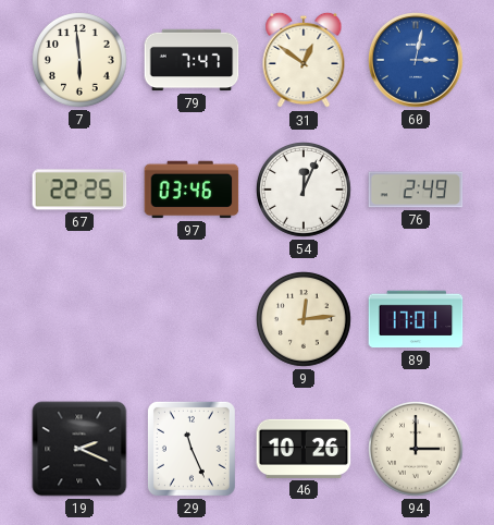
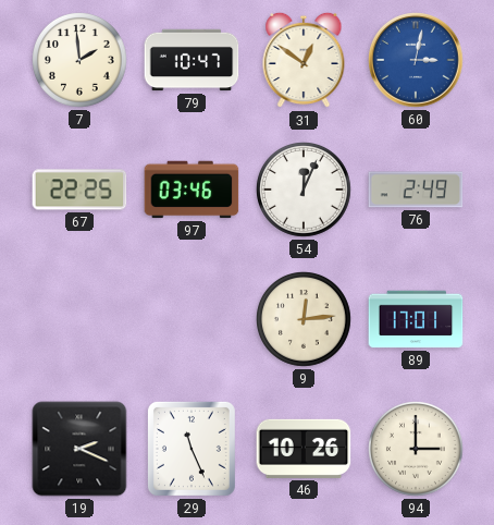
7: 5:59 -> 1:59
79: 7:47 -> 10:47
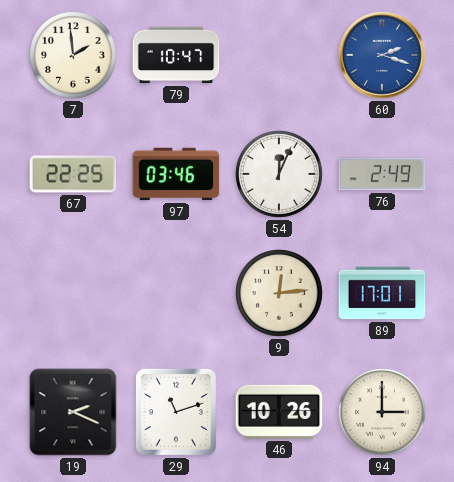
31: 12:51 -> none
60: 3:02 -> 2:18
29: 11:26 -> 11:12
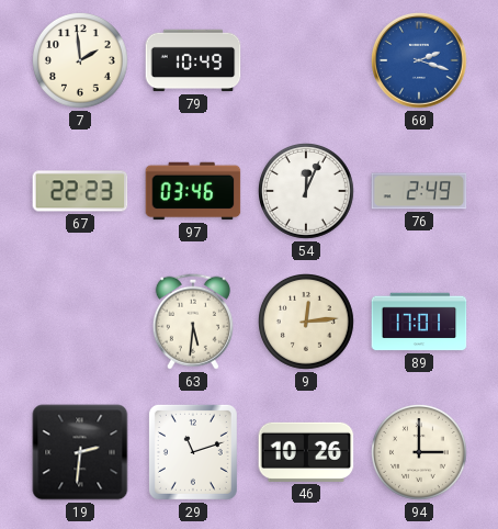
79: 10:47 -> 10:49
67: 22:25 -> 22:23
63: none -> 5:31
19: 2:19 -> 2:31
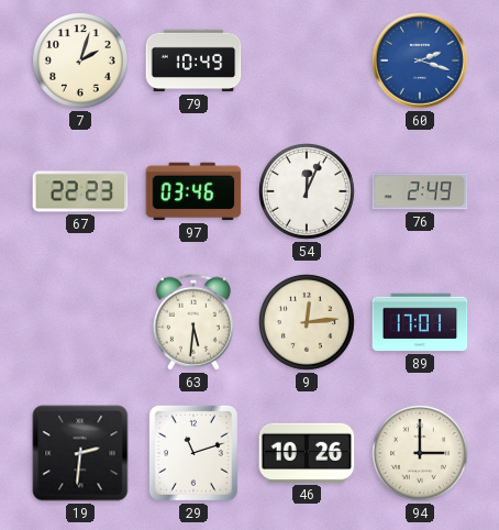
7: 1:59 -> 2:03
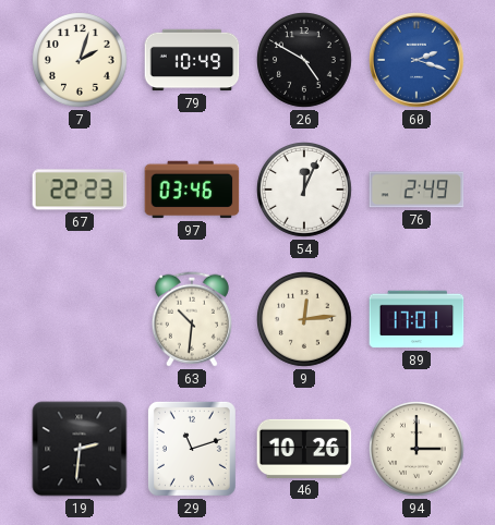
26: none -> 4:50
63: 5:31 -> 10:31
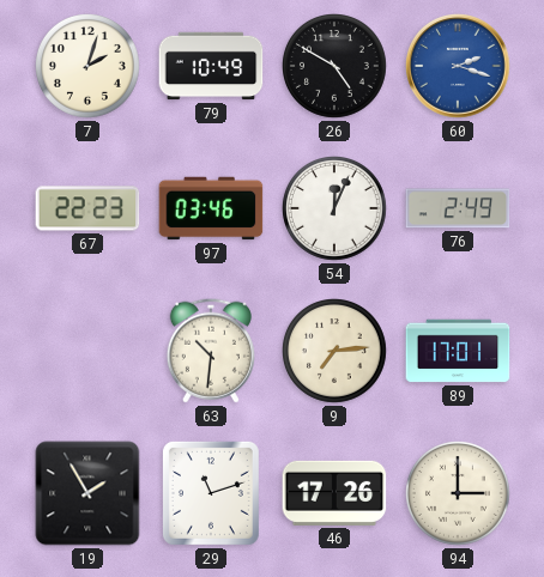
9: 12:14 -> 7:14
19: 2:31 -> 1:55
46: 10:26 -> 17:26
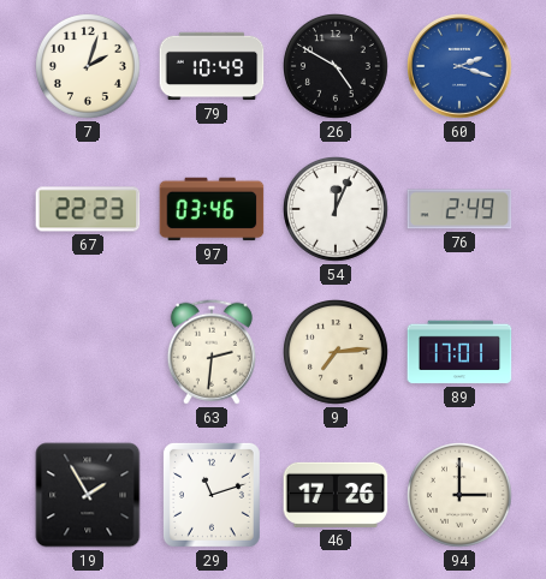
63: 10:31 -> 2:31
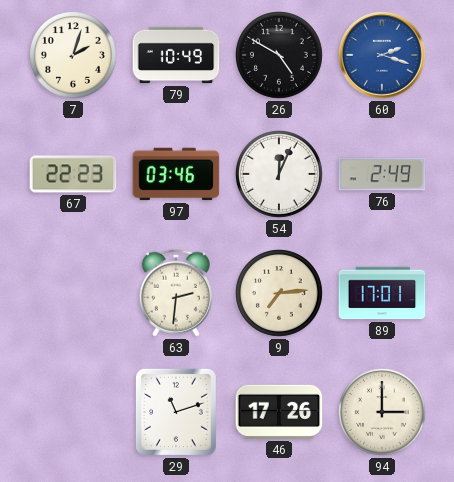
19: 1:55 -> none
